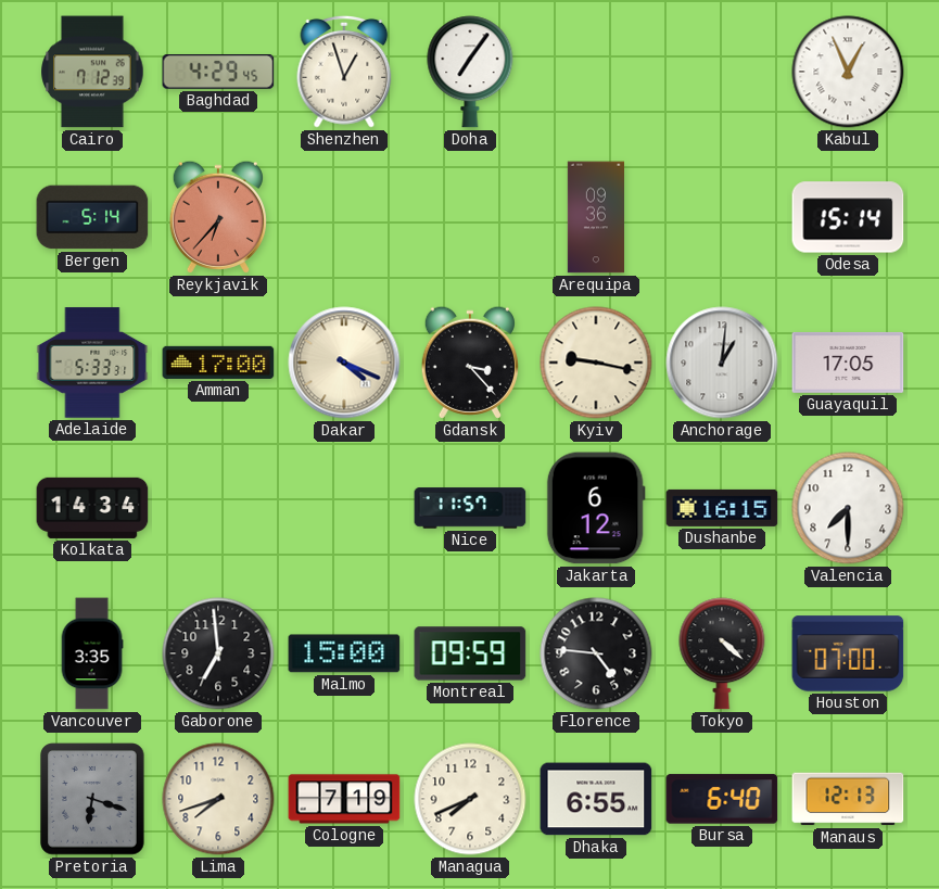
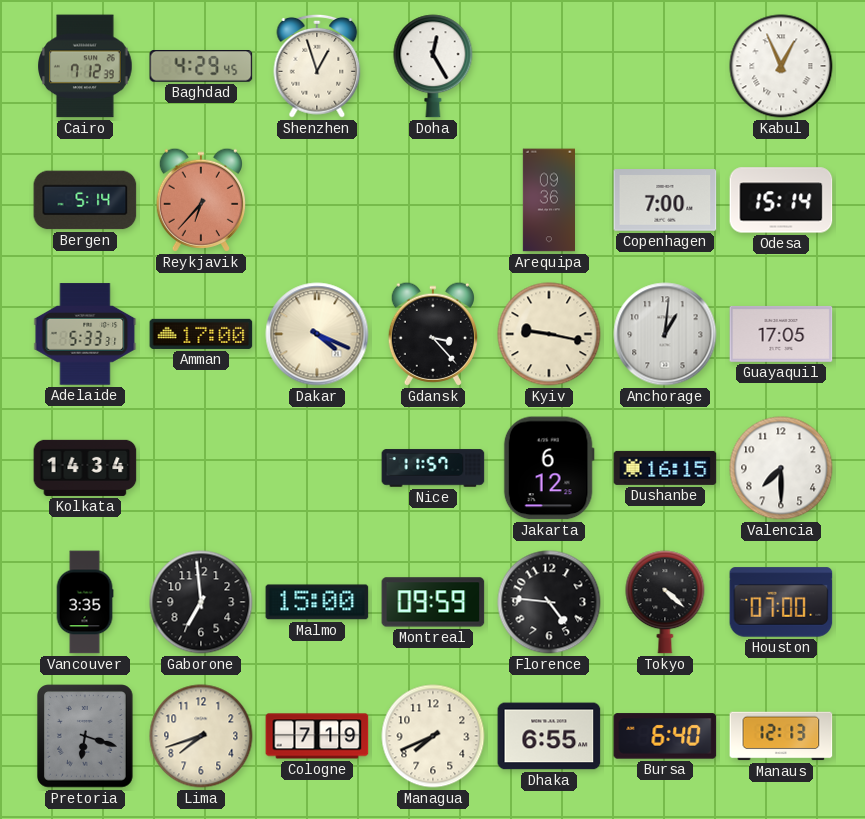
Doha: 7:06 -> 12:25
Copenhagen: none -> 7:00
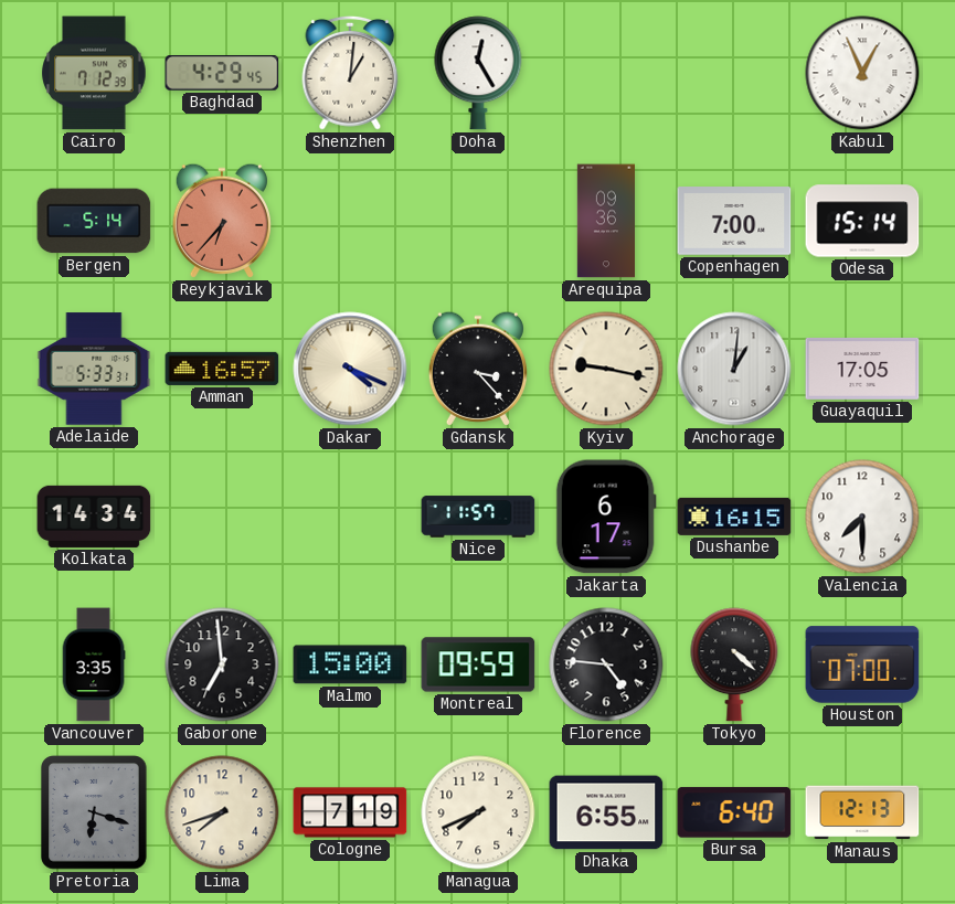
Shenzhen: 12:57 -> 1:01
Amman: 17:00 -> 16:57
Jakarta: 6:12 -> 6:17
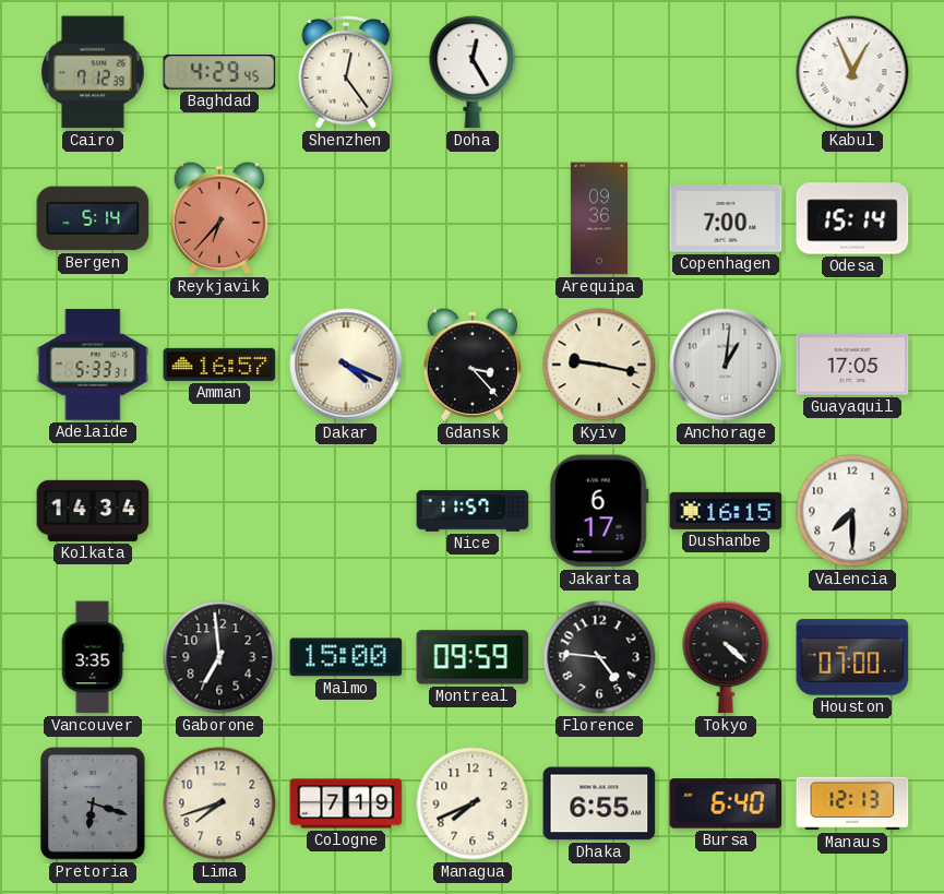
Shenzhen: 1:01 -> 12:24
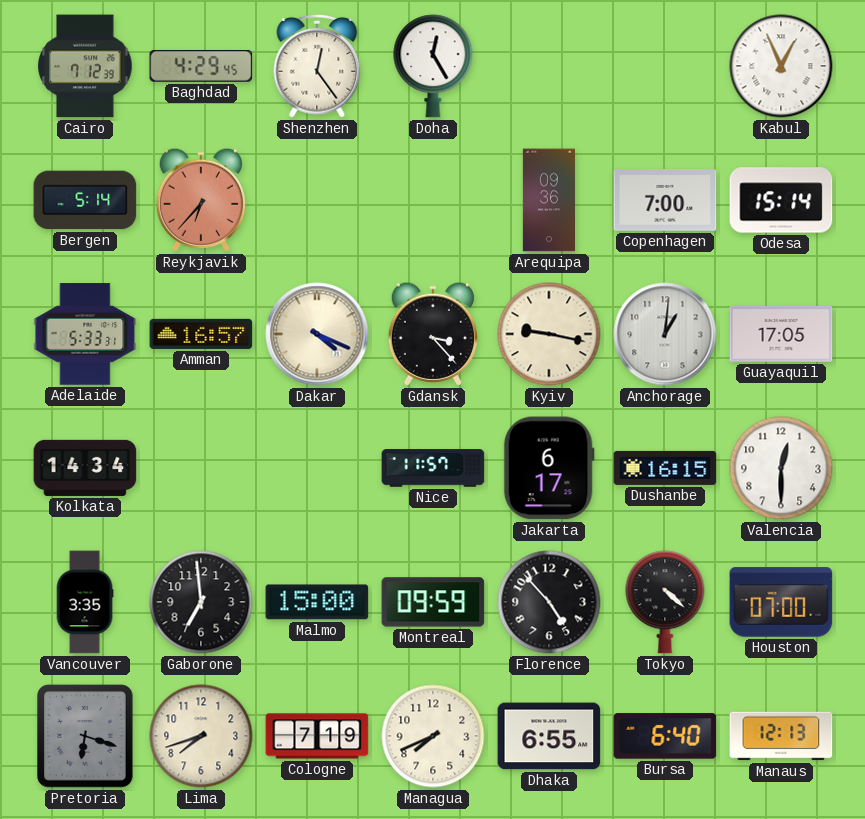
Valencia: 7:30 -> 12:30
Florence: 4:46 -> 4:53
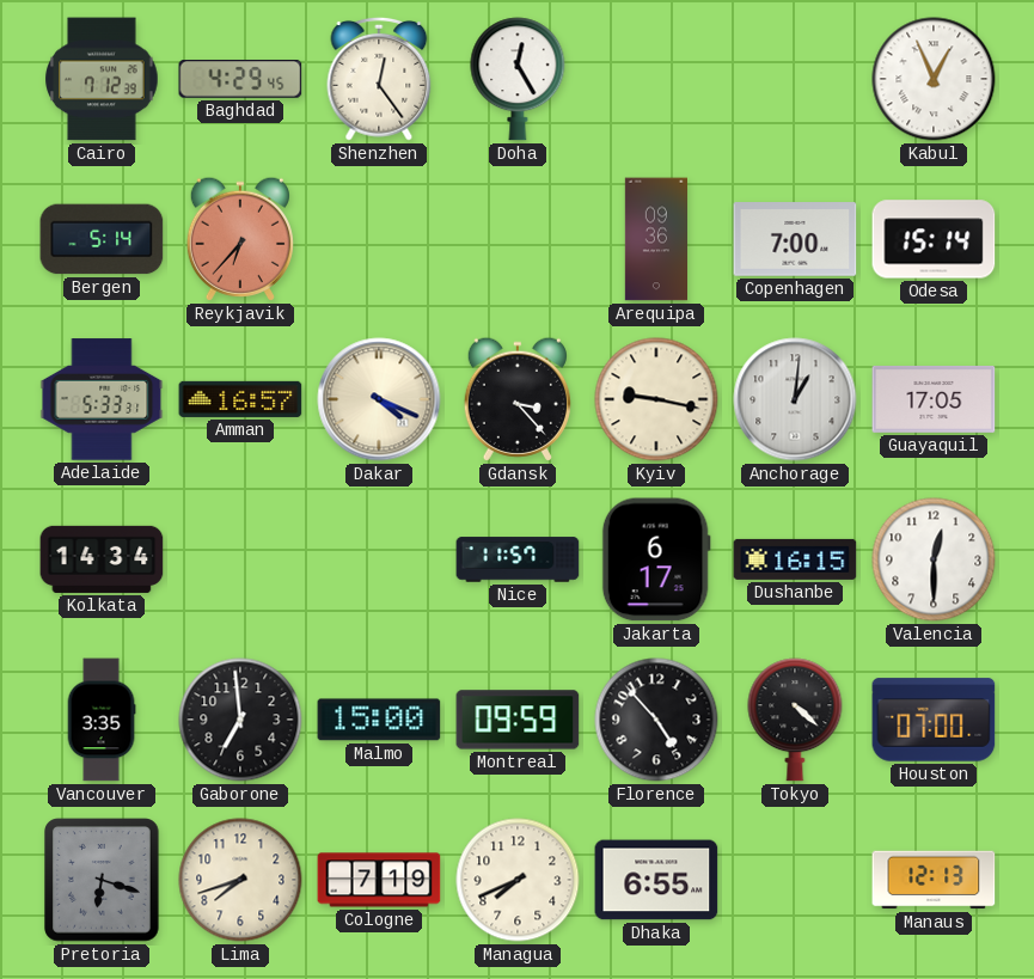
Bursa: 6:40 -> none
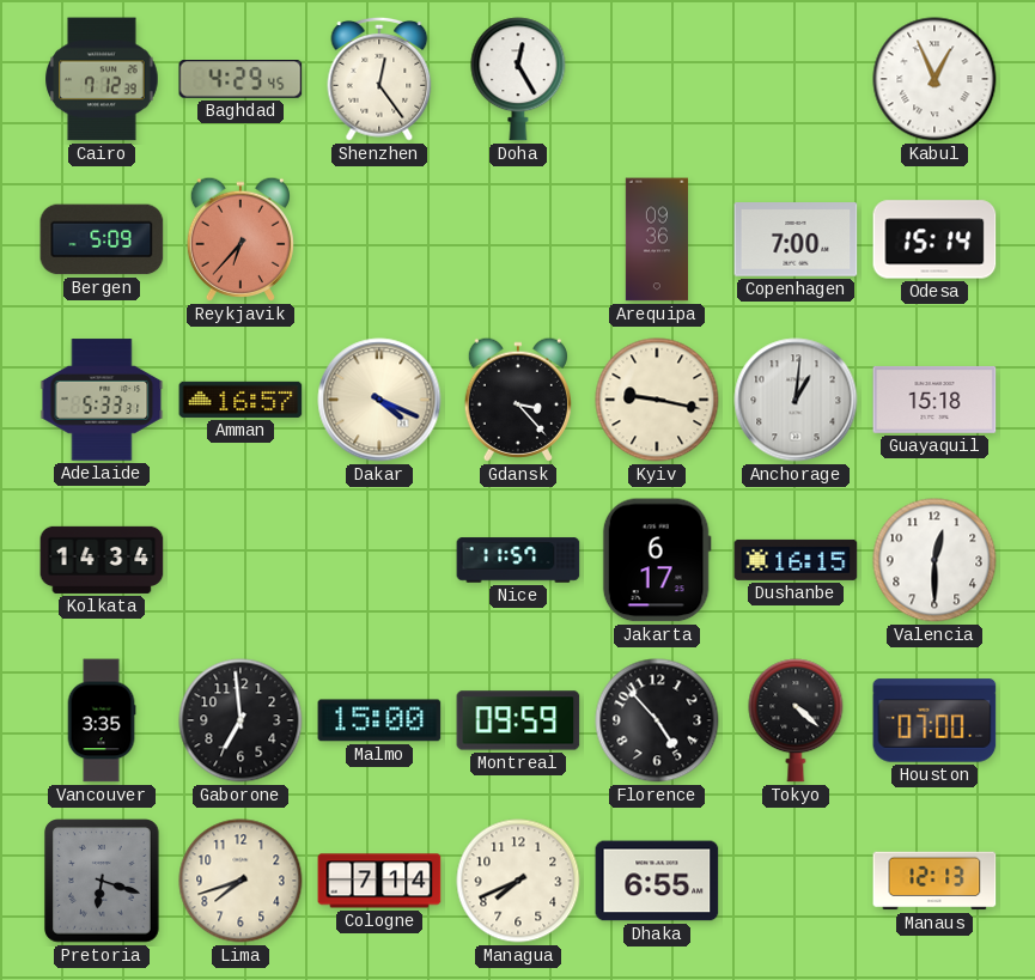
Bergen: 5:14 -> 5:09
Guayaquil: 17:05 -> 15:18
Cologne: 7:19 -> 7:14
